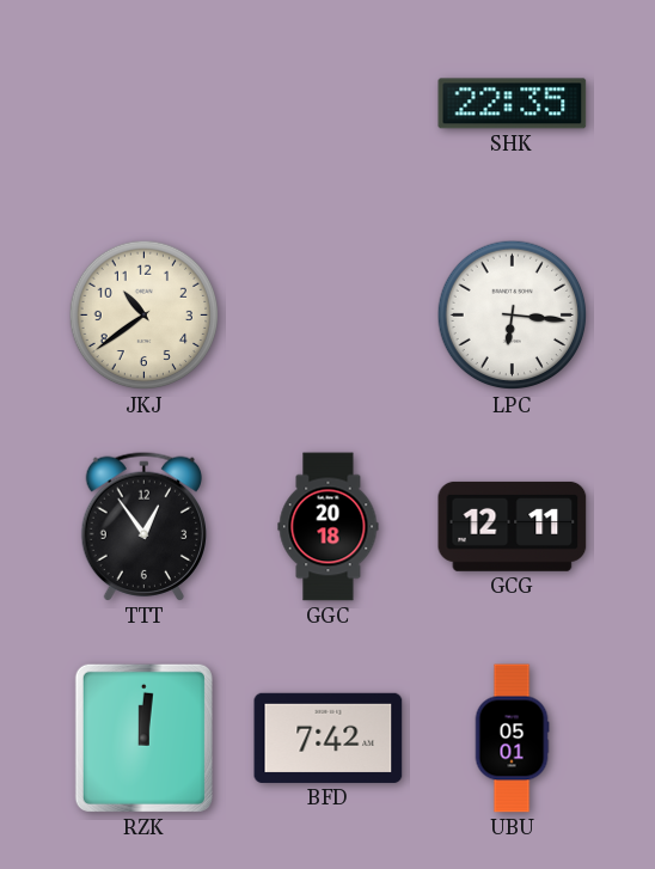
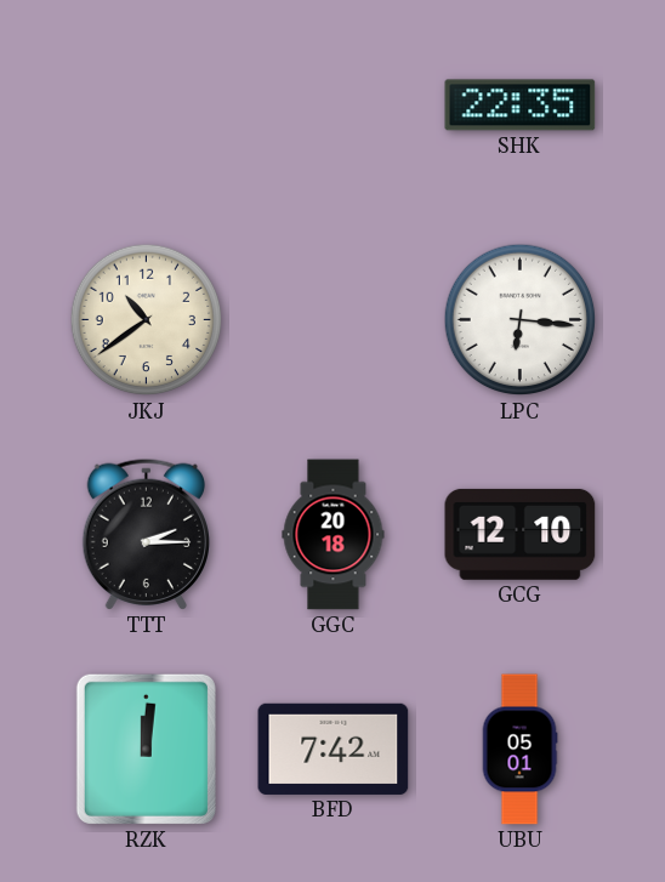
TTT: 12:54 -> 2:15
GCG: 12:11 -> 12:10
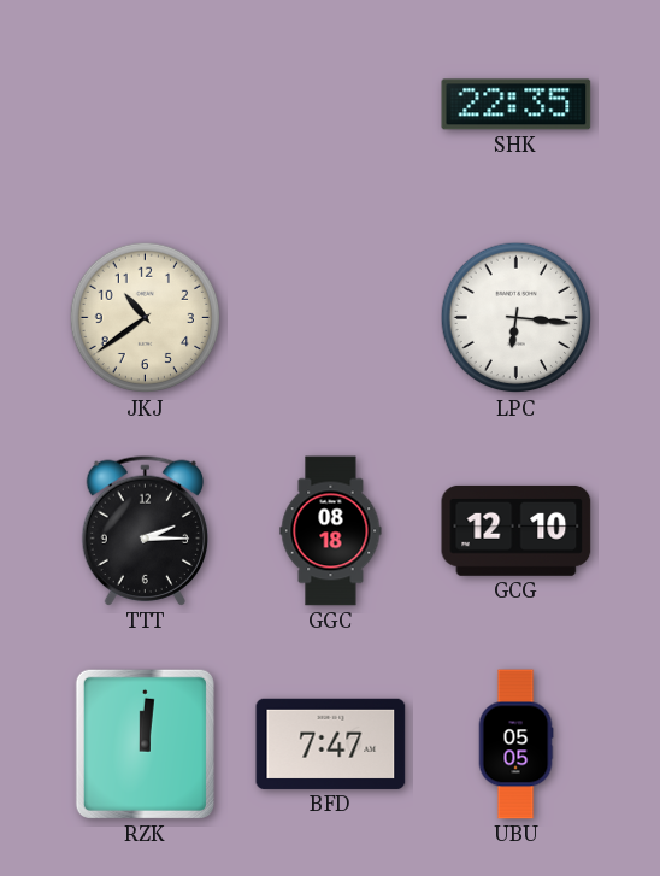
GGC: 20:18 -> 08:18
BFD: 7:42 -> 7:47
UBU: 05:01 -> 05:05
